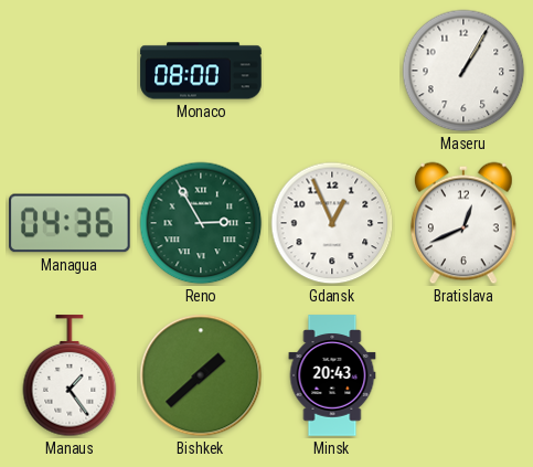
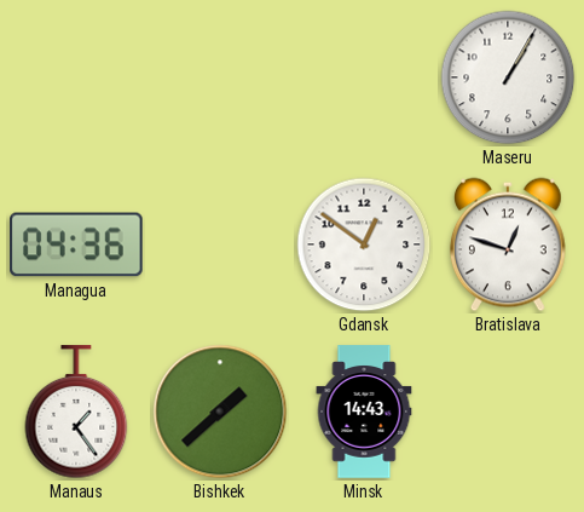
Monaco: 08:00 -> none
Reno: 2:55 -> none
Gdansk: 12:56 -> 12:51
Bratislava: 12:41 -> 12:48
Minsk: 20:43 -> 14:43
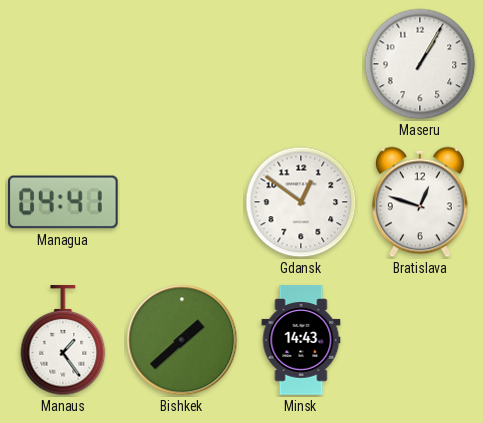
Managua: 04:36 -> 04:41
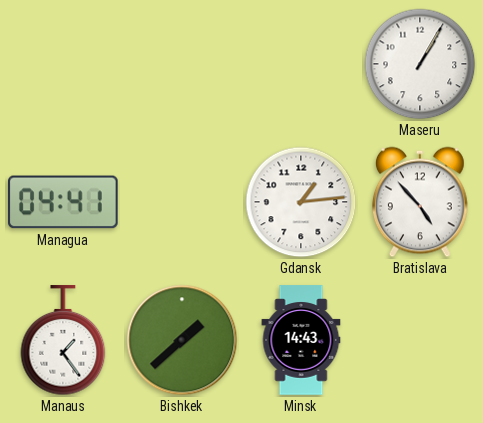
Gdansk: 12:51 -> 1:14
Bratislava: 12:48 -> 4:53
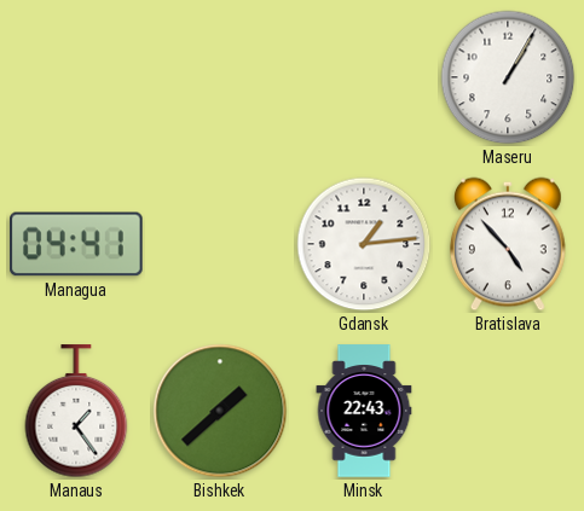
Minsk: 14:43 -> 22:43
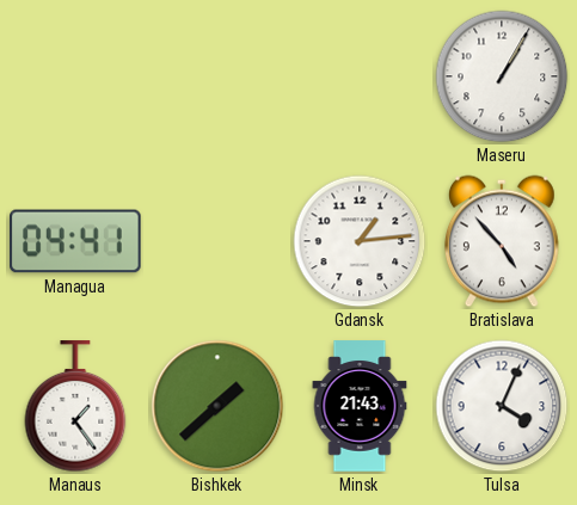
Minsk: 22:43 -> 21:43
Tulsa: none -> 4:04
